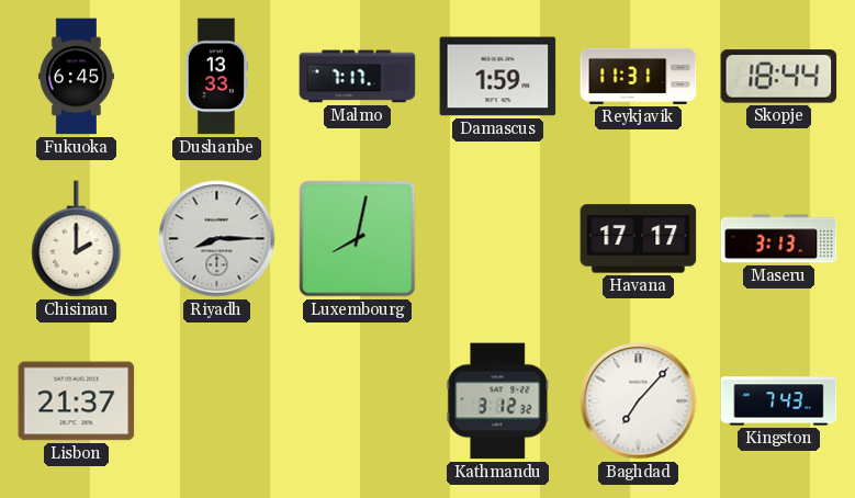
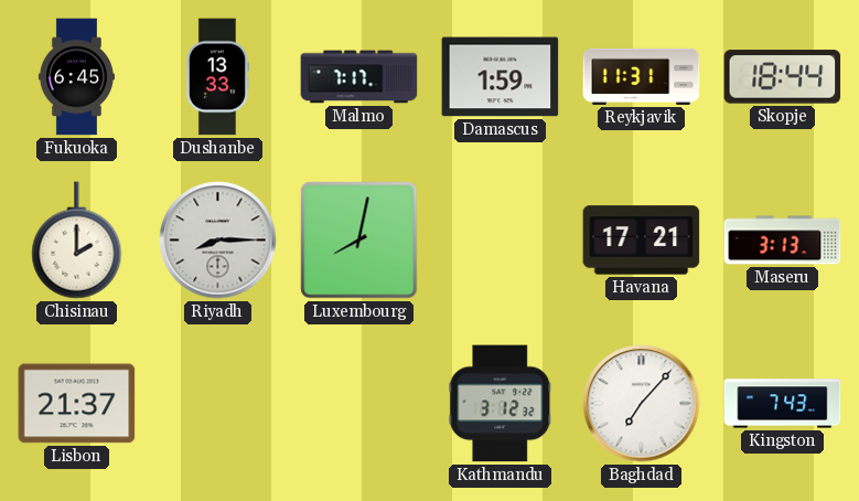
Havana: 17:17 -> 17:21
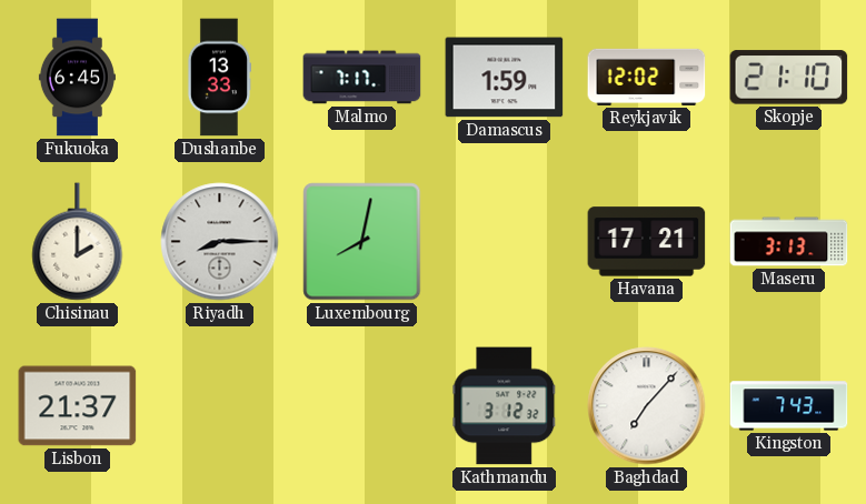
Reykjavik: 11:31 -> 12:02
Skopje: 18:44 -> 21:10
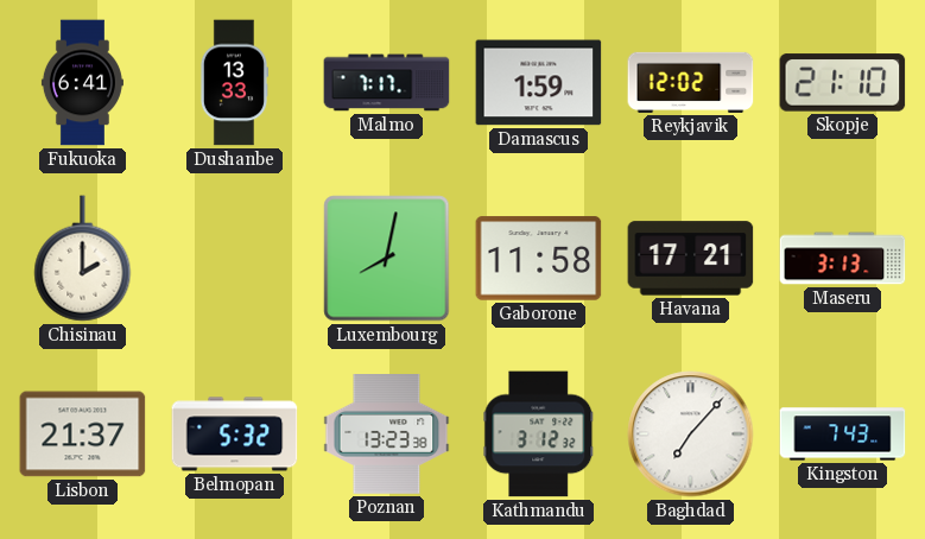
Fukuoka: 6:45 -> 6:41
Riyadh: 8:15 -> none
Gaborone: none -> 11:58
Belmopan: none -> 5:32
Poznan: none -> 13:23
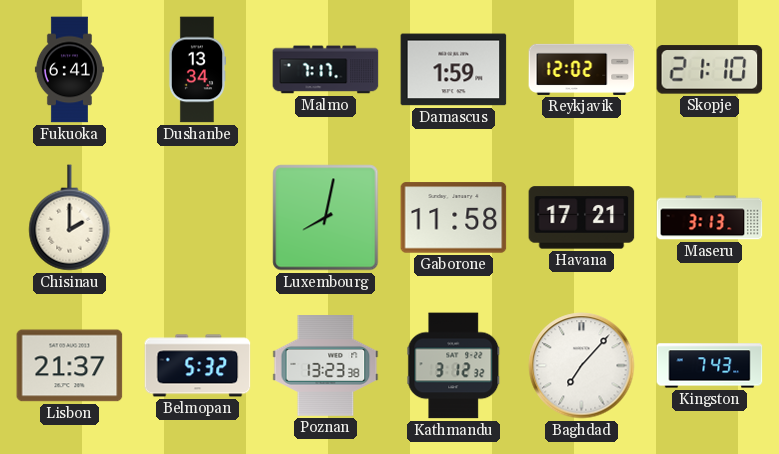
Dushanbe: 13:33 -> 13:34
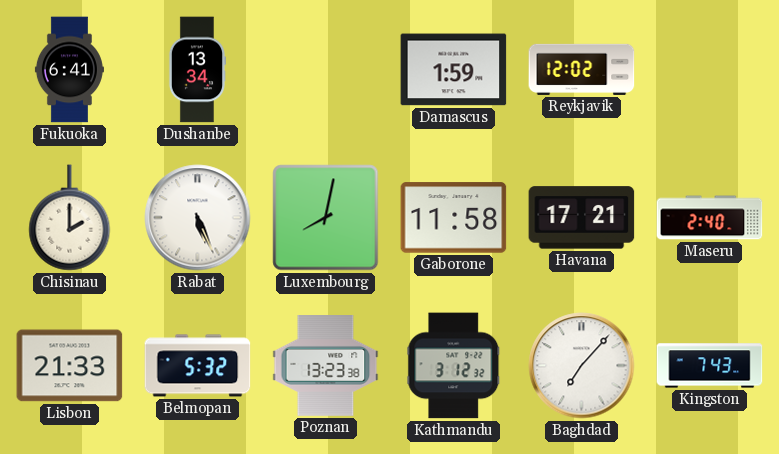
Malmo: 7:17 -> none
Skopje: 21:10 -> none
Rabat: none -> 5:26
Maseru: 3:13 -> 2:40
Lisbon: 21:37 -> 21:33
